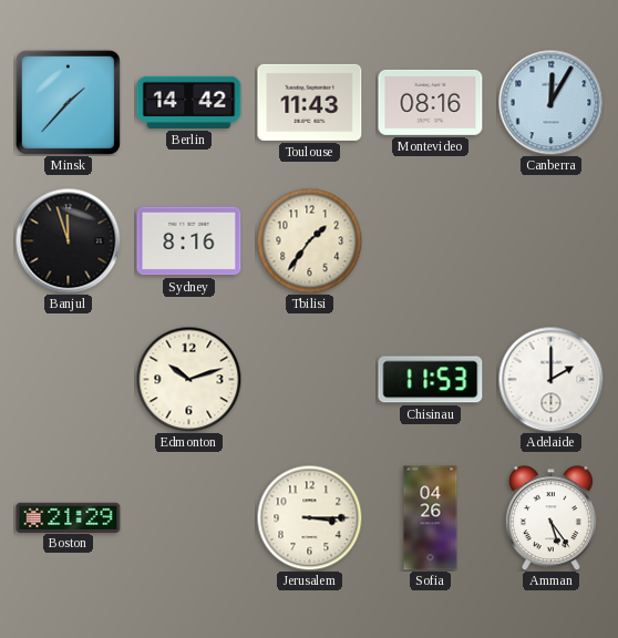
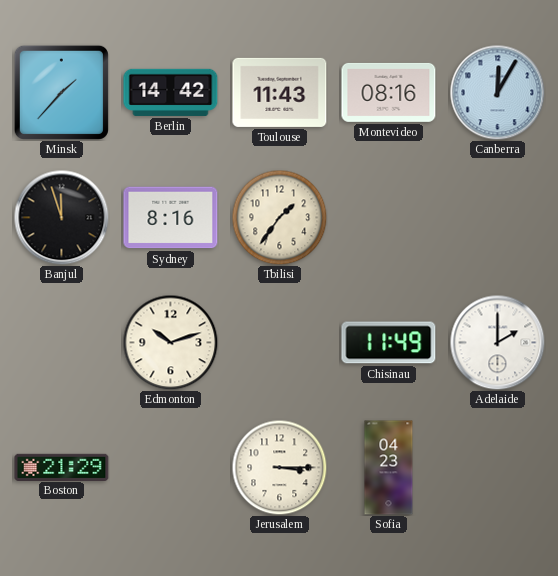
Chisinau: 11:53 -> 11:49
Sofia: 04:26 -> 04:23
Amman: 5:24 -> none
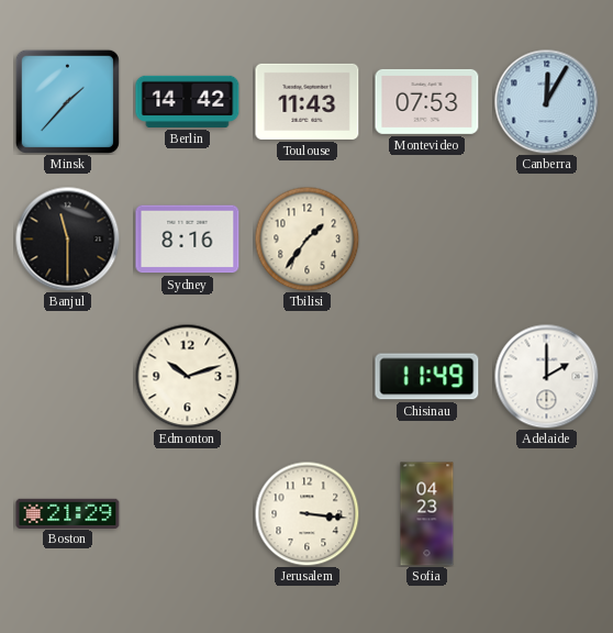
Montevideo: 08:16 -> 07:53
Banjul: 11:57 -> 11:30
Jerusalem: 3:15 -> 3:16
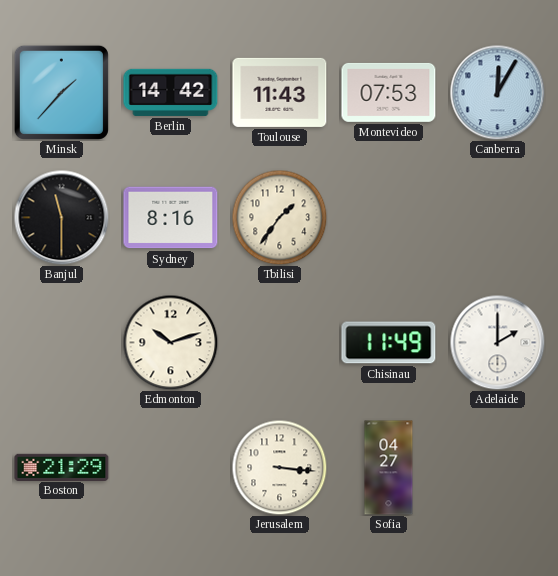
Sofia: 04:23 -> 04:27
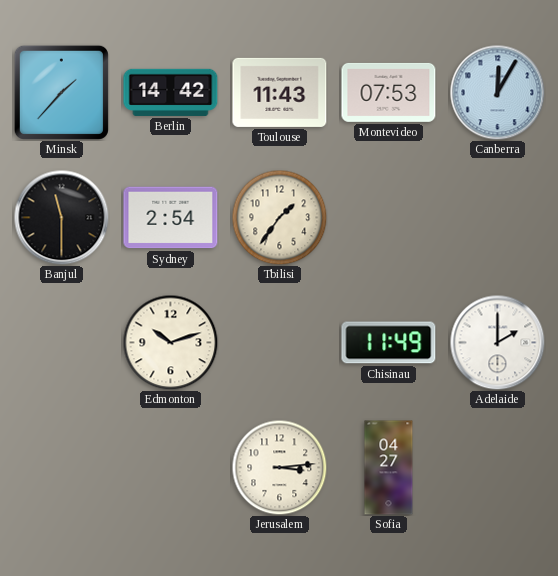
Sydney: 8:16 -> 2:54
Boston: 21:29 -> none
Jerusalem: 3:16 -> 3:14
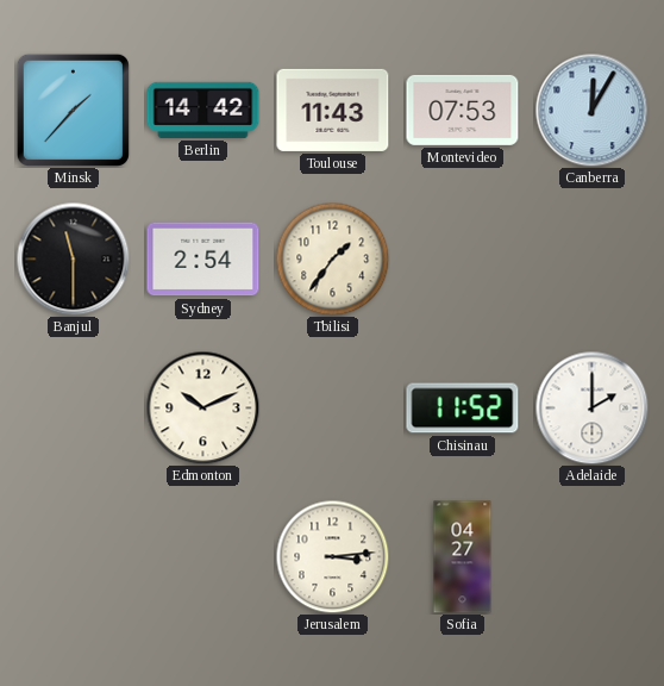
Edmonton: 10:12 -> 10:11
Chisinau: 11:49 -> 11:52
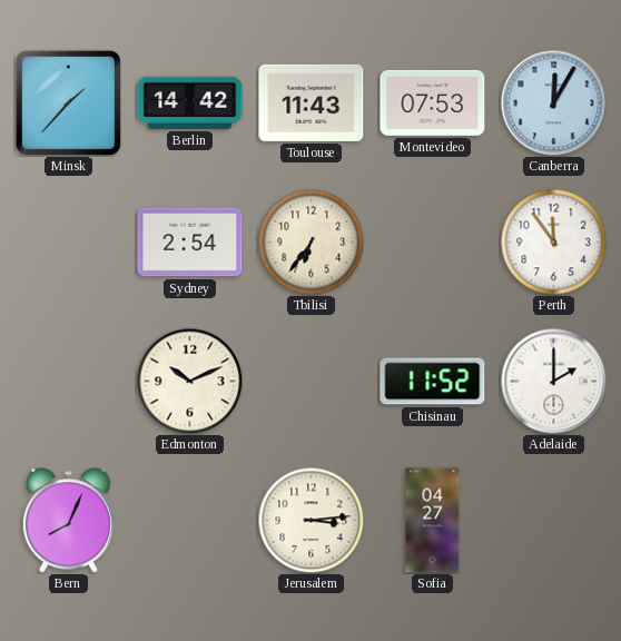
Banjul: 11:30 -> none
Tbilisi: 1:36 -> 6:36
Perth: none -> 11:54
Bern: none -> 8:04
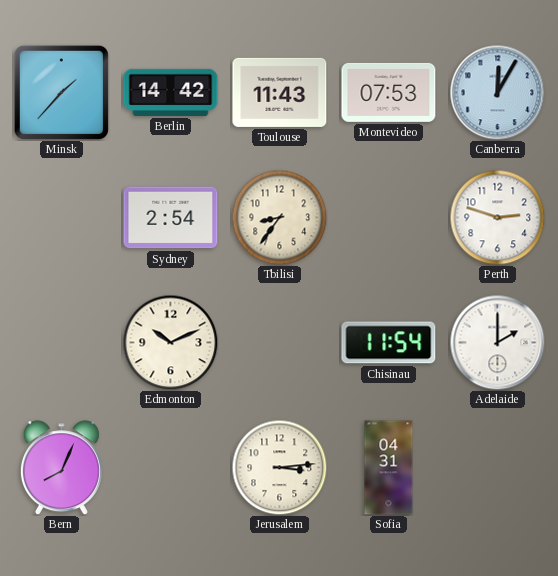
Tbilisi: 6:36 -> 8:36
Perth: 11:54 -> 2:48
Chisinau: 11:52 -> 11:54
Sofia: 04:27 -> 04:31
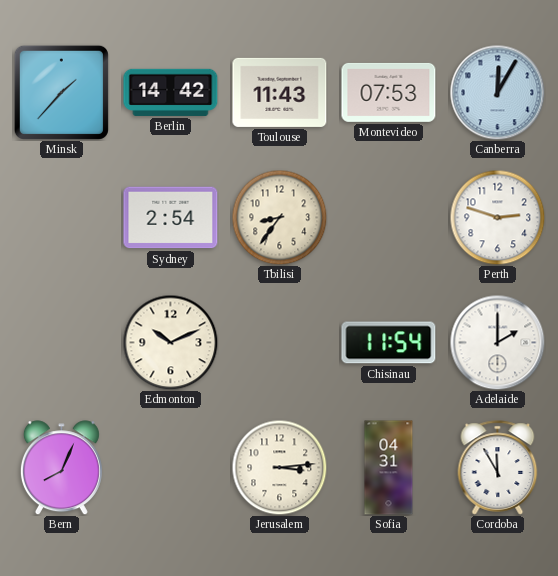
Cordoba: none -> 11:55
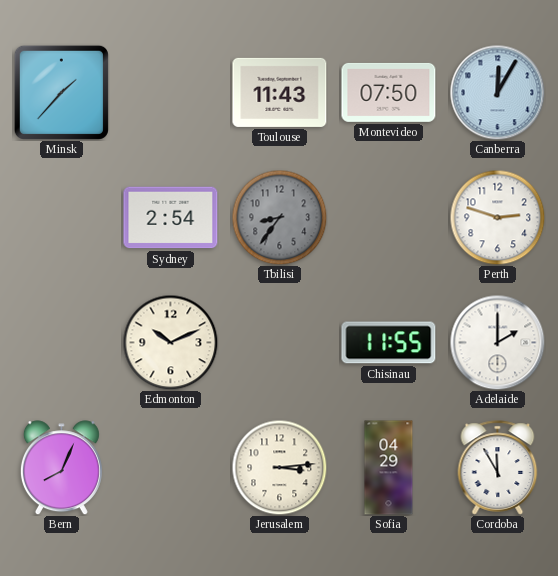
Berlin: 14:42 -> none
Montevideo: 07:53 -> 07:50
Tbilisi dial: cream -> grey
Chisinau: 11:54 -> 11:55
Sofia: 04:31 -> 04:29
